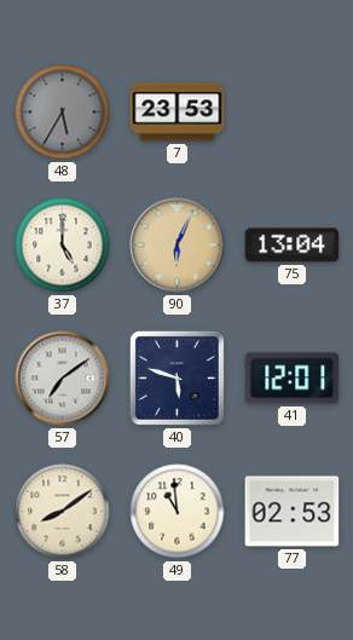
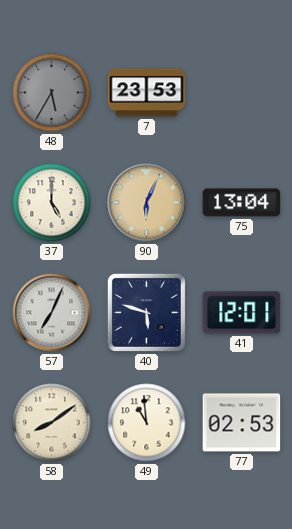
57: 7:09 -> 7:04
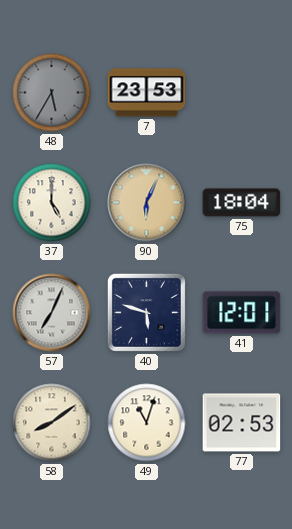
75: 13:04 -> 18:04
49: 10:59 -> 11:03
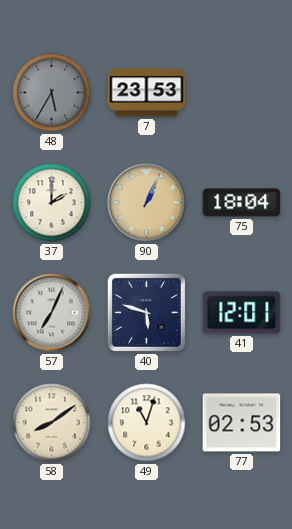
37: 5:00 -> 2:00
90: 6:04 -> 1:04
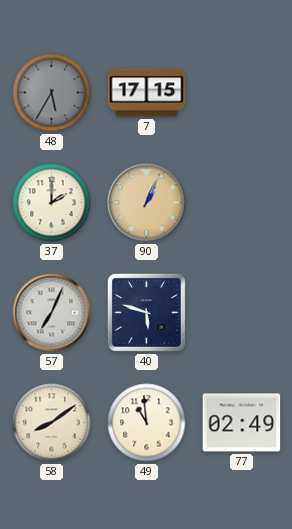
7: 23:53 -> 17:15
75: 18:04 -> none
41: 12:01 -> none
49: 11:03 -> 10:59
77: 02:53 -> 02:49
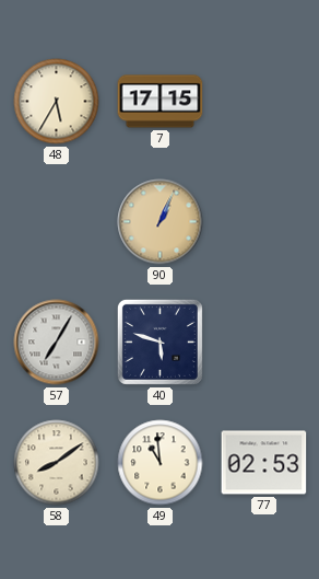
48 dial: grey -> cream
37: 2:00 -> none
57: 7:04 -> 7:05
77: 02:49 -> 02:53
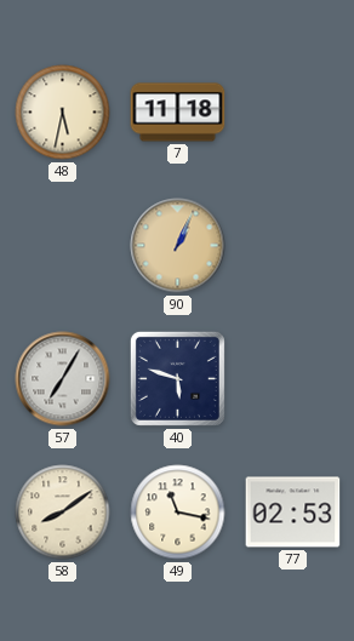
48: 5:35 -> 5:32
7: 17:15 -> 11:18
49: 10:59 -> 11:17
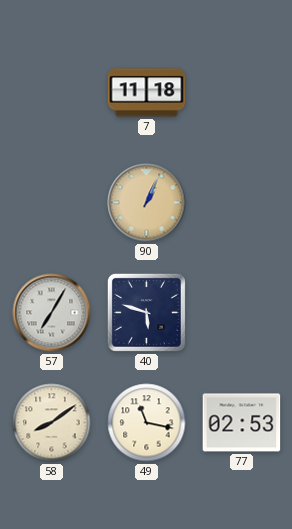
48: 5:32 -> none
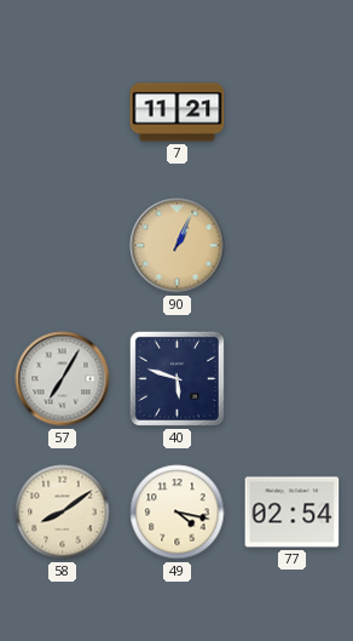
7: 11:18 -> 11:21
49: 11:17 -> 4:17
77: 02:53 -> 02:54
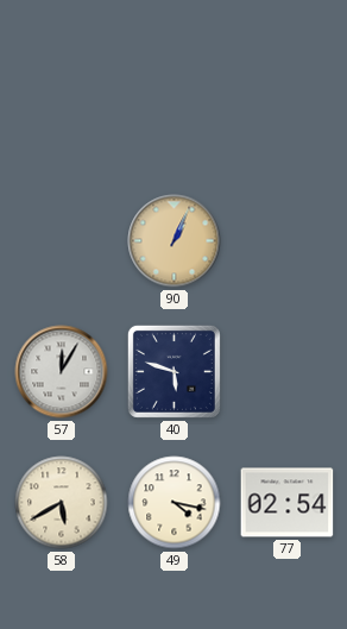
7: 11:21 -> none
57: 7:05 -> 12:05
58: 8:09 -> 5:40
